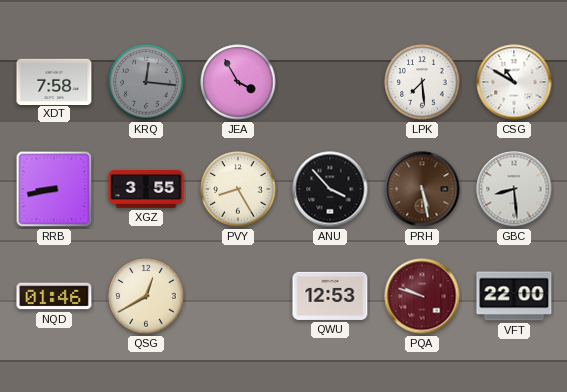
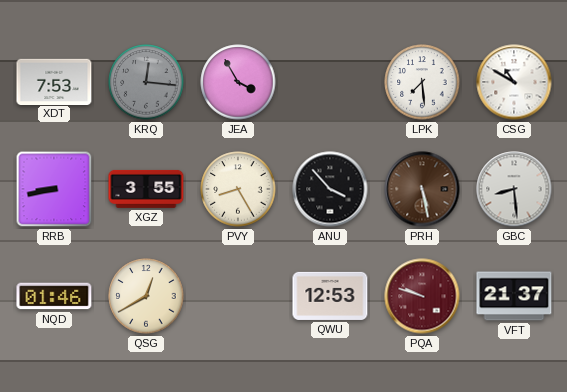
XDT: 7:58 -> 7:53
VFT: 22:00 -> 21:37
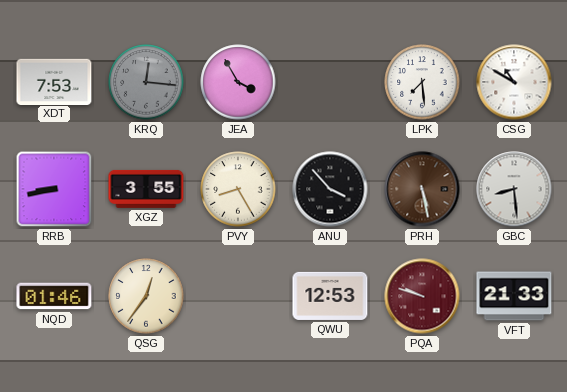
QSG: 12:40 -> 12:36
VFT: 21:37 -> 21:33
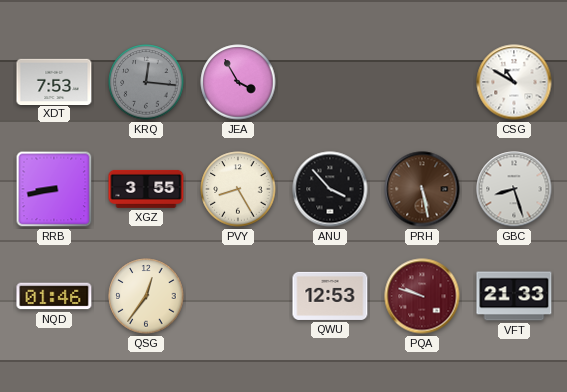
LPK: 7:29 -> none
GBC: 8:29 -> 8:27
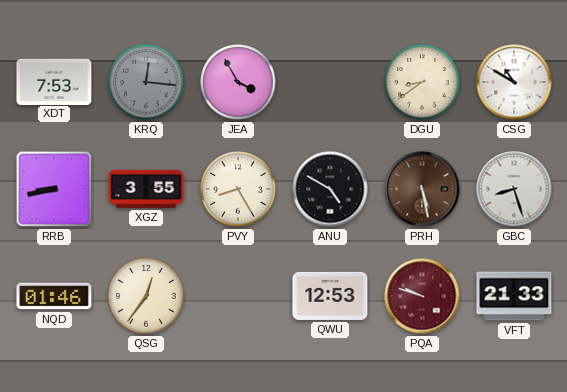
DGU: none -> 8:39
ANU: 3:53 -> 4:50
